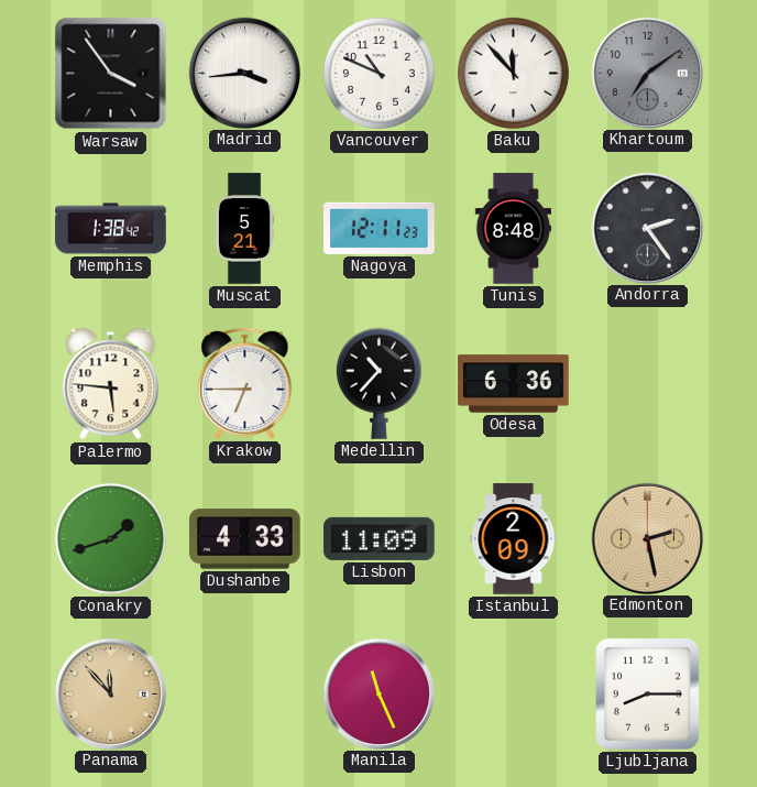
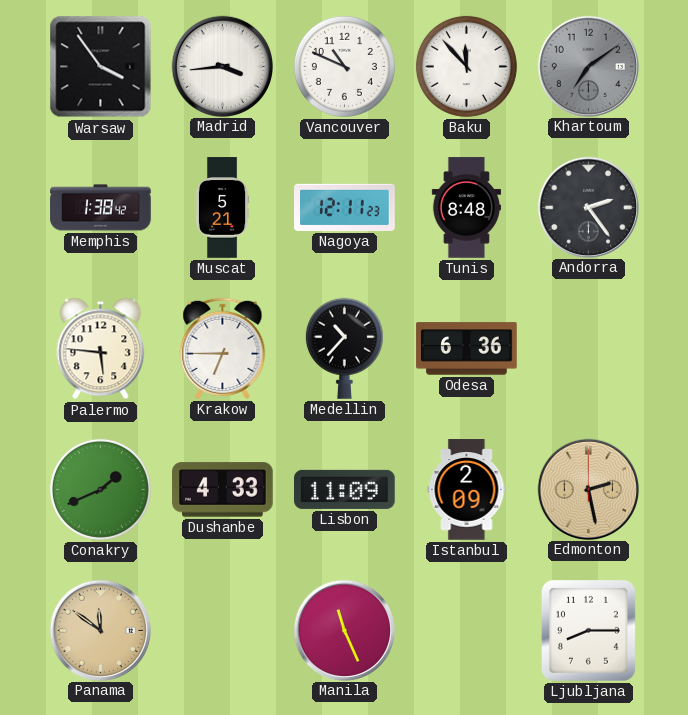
Conakry: 1:42 -> 1:41
Panama: 11:53 -> 11:51
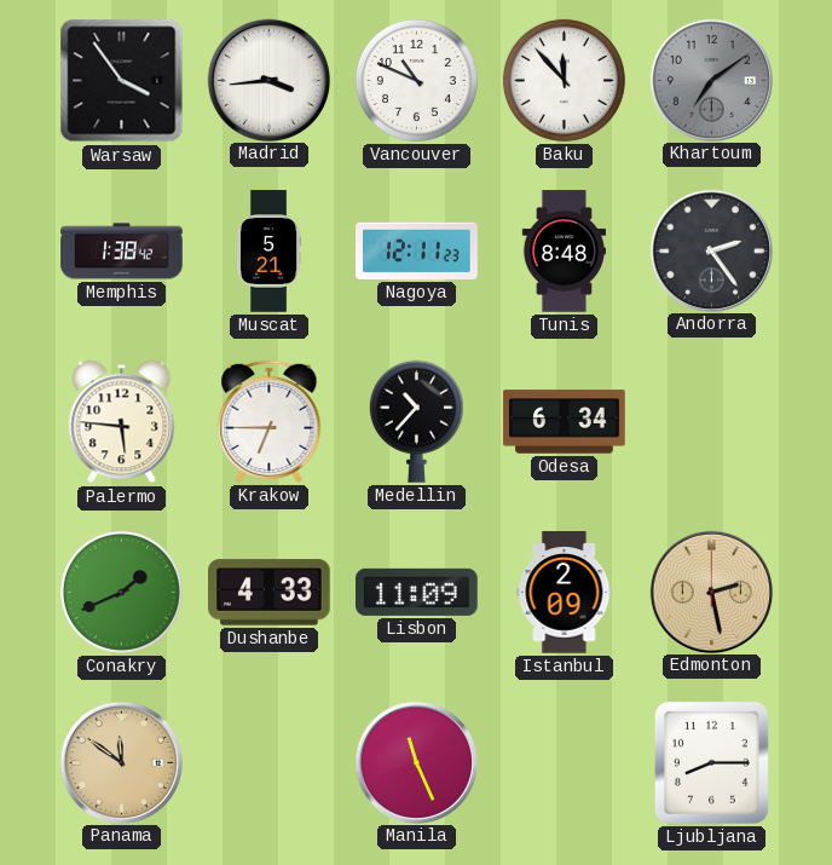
Odesa: 6:36 -> 6:34
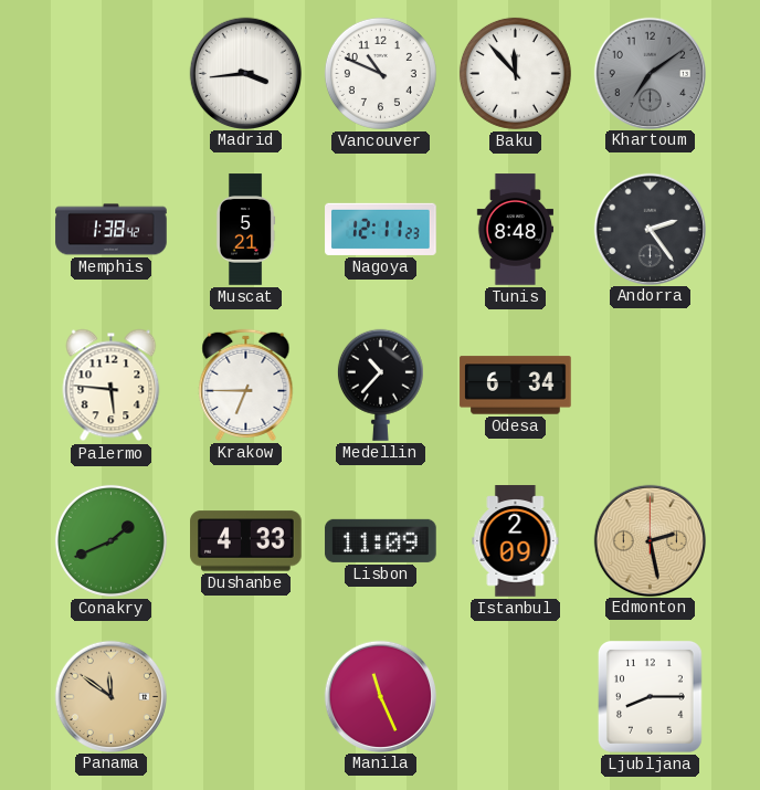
Warsaw: 3:54 -> none
